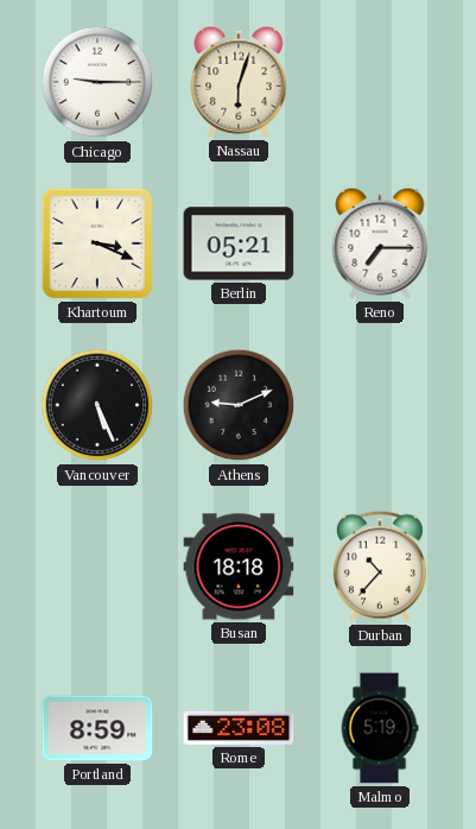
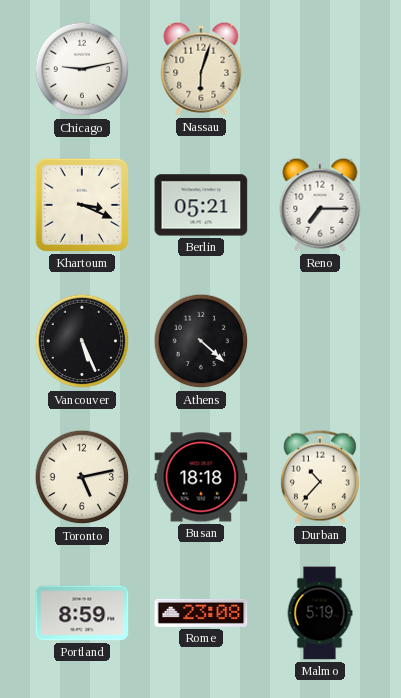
Chicago: 9:15 -> 9:13
Athens: 9:11 -> 4:22
Toronto: none -> 5:13
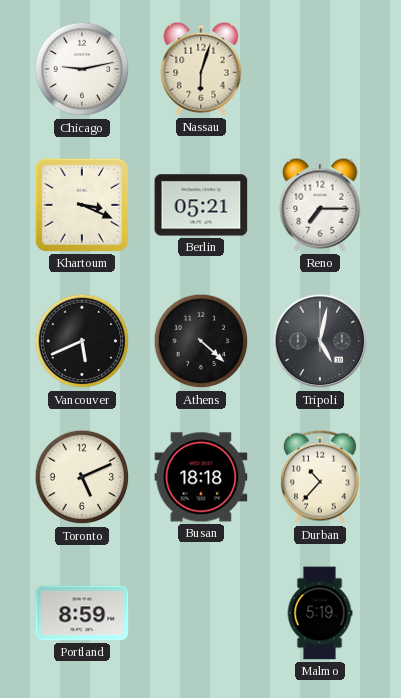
Vancouver: 5:26 -> 5:41
Tripoli: none -> 5:02
Toronto: 5:13 -> 5:11
Rome: 23:08 -> none
